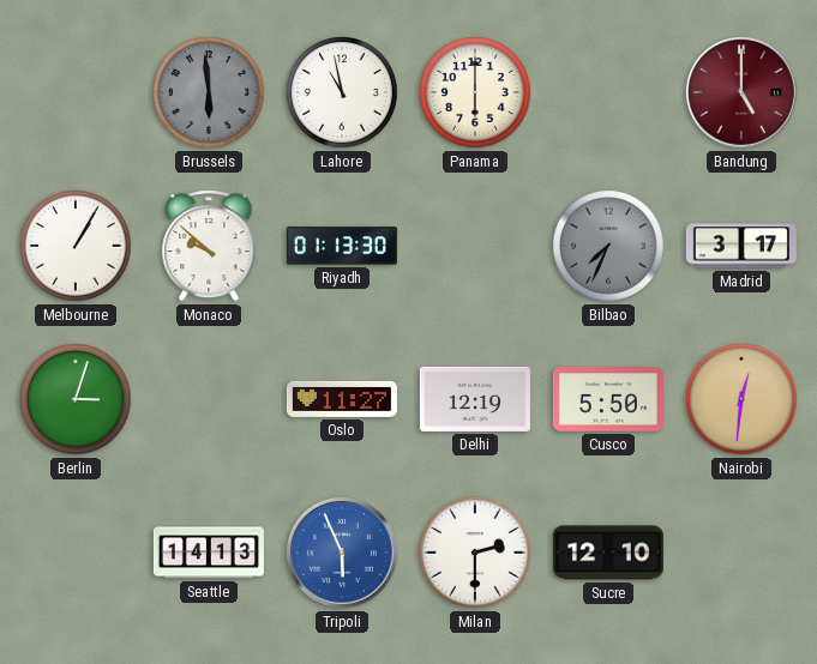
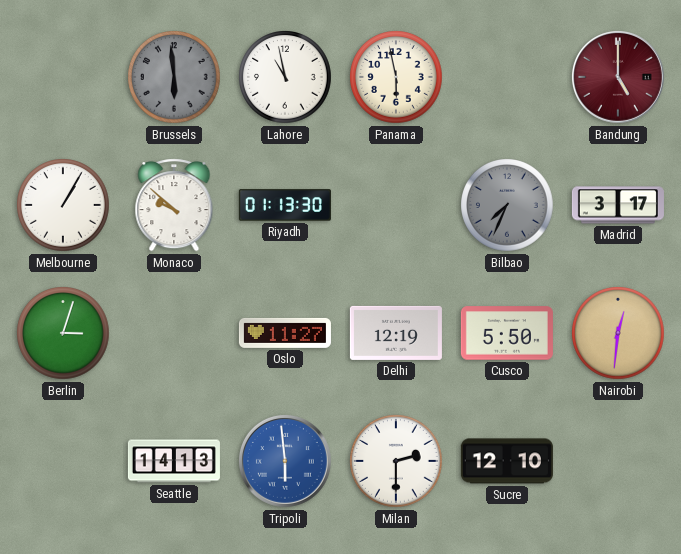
Panama: 6:00 -> 5:58
Tripoli: 5:56 -> 5:59
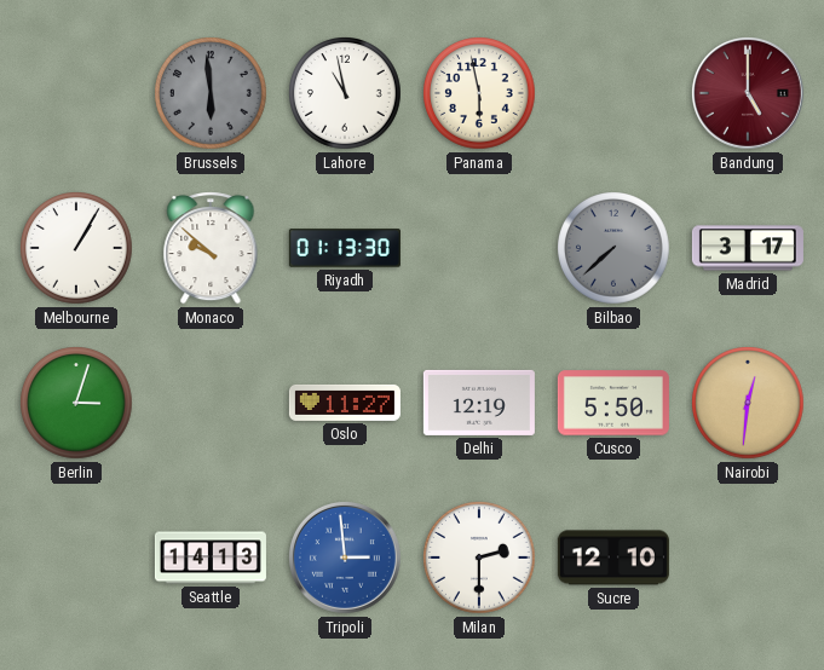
Bilbao: 7:34 -> 7:38
Tripoli: 5:59 -> 2:59
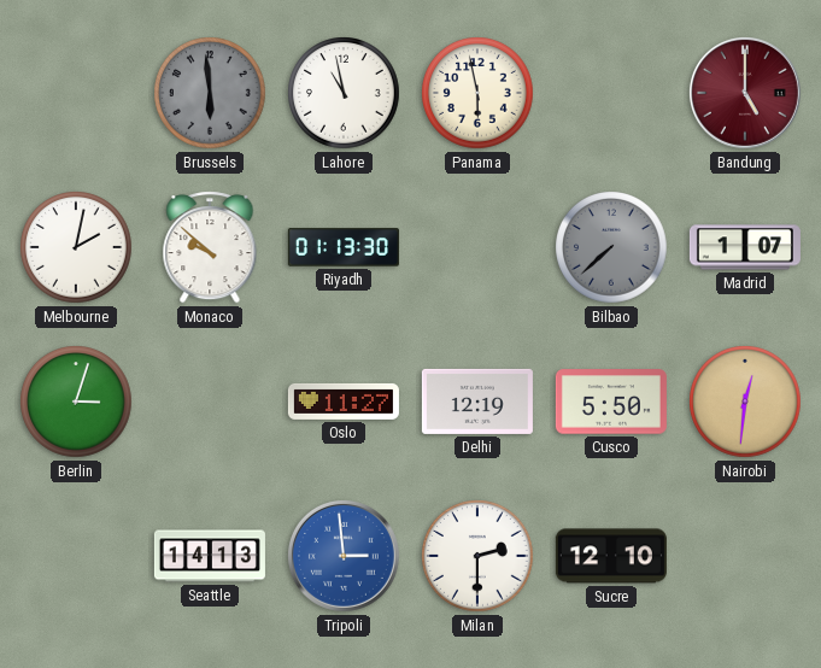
Melbourne: 1:05 -> 2:02
Madrid: 3:17 -> 1:07
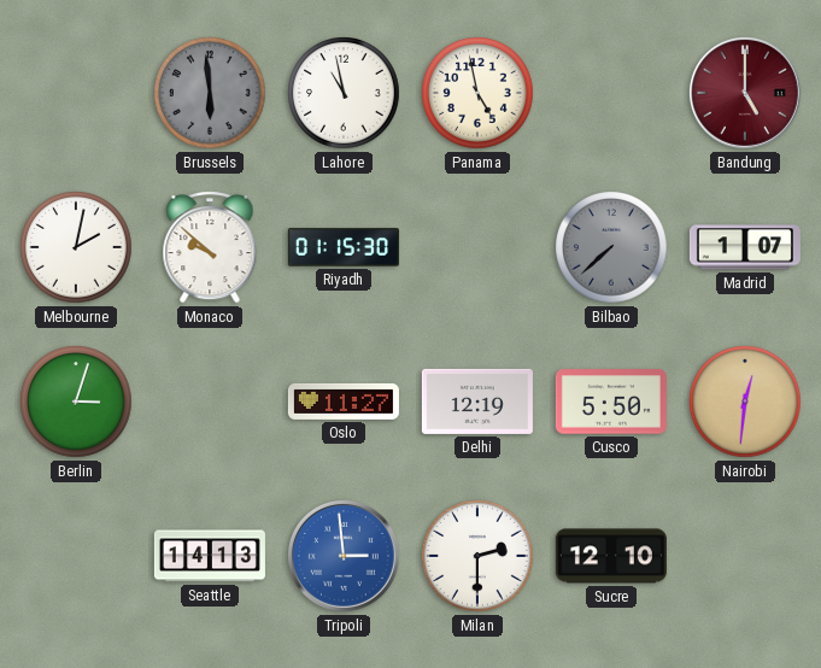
Panama: 5:58 -> 4:58
Riyadh: 01:13 -> 01:15
